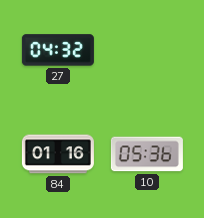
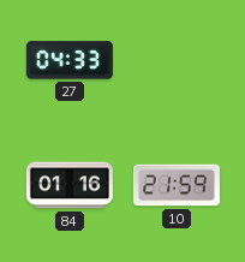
27: 04:32 -> 04:33
10: 05:36 -> 21:59
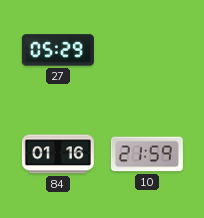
27: 04:33 -> 05:29
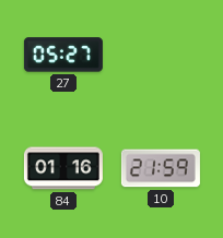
27: 05:29 -> 05:27
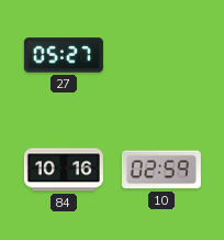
84: 01:16 -> 10:16
10: 21:59 -> 02:59
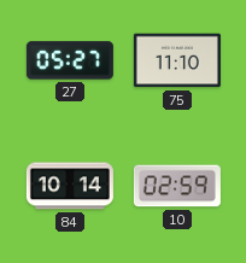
75: none -> 11:10
84: 10:16 -> 10:14
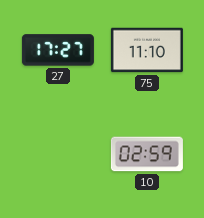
27: 05:27 -> 17:27
84: 10:14 -> none
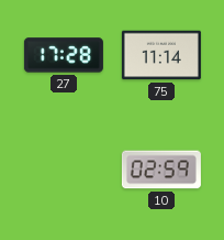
27: 17:27 -> 17:28
75: 11:10 -> 11:14
